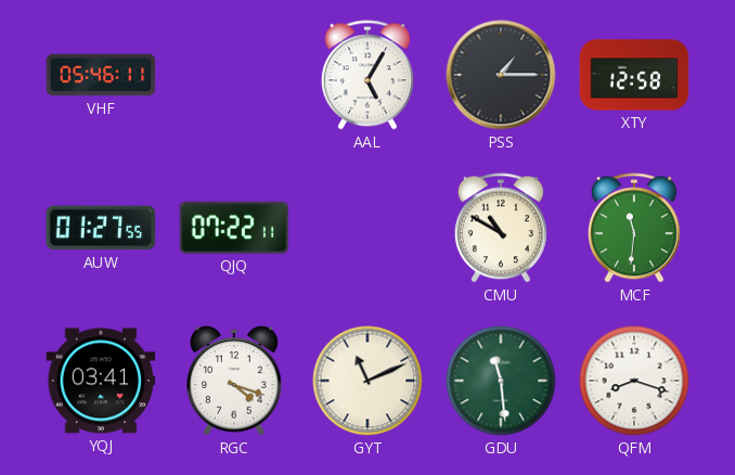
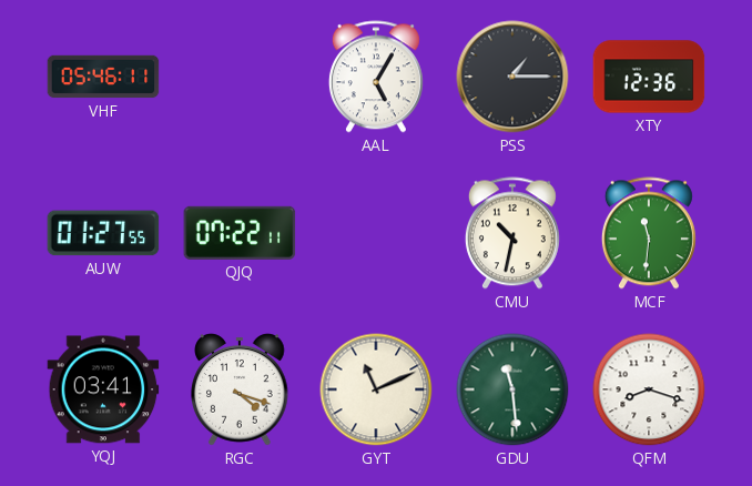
XTY: 12:58 -> 12:36
CMU: 10:50 -> 10:32
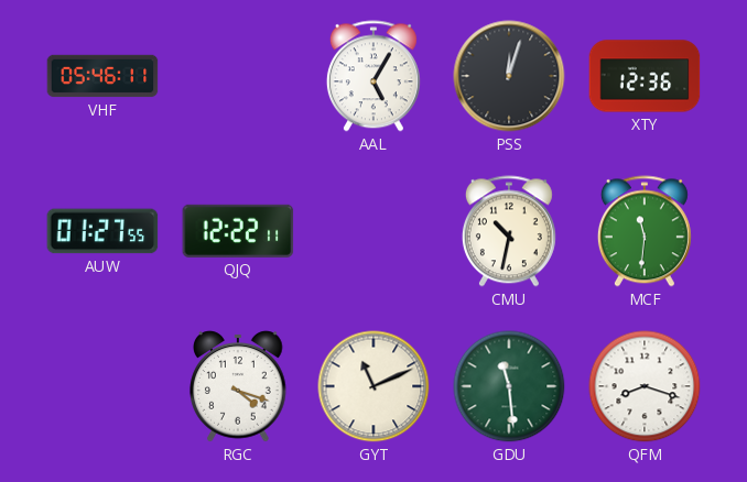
PSS: 1:15 -> 12:03
QJQ: 07:22 -> 12:22
YQJ: 03:41 -> none
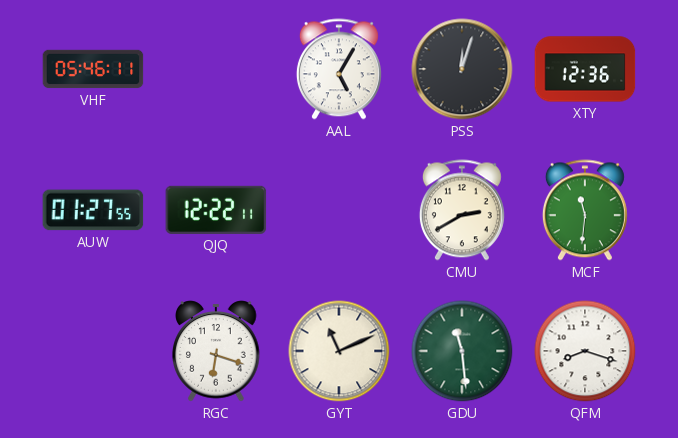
CMU: 10:32 -> 2:40
RGC: 4:18 -> 6:18
